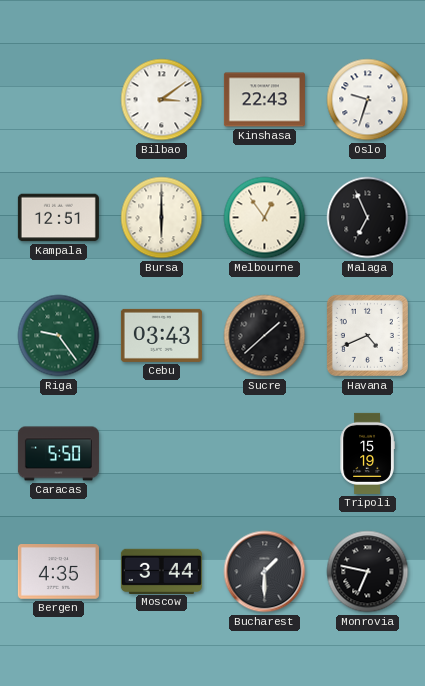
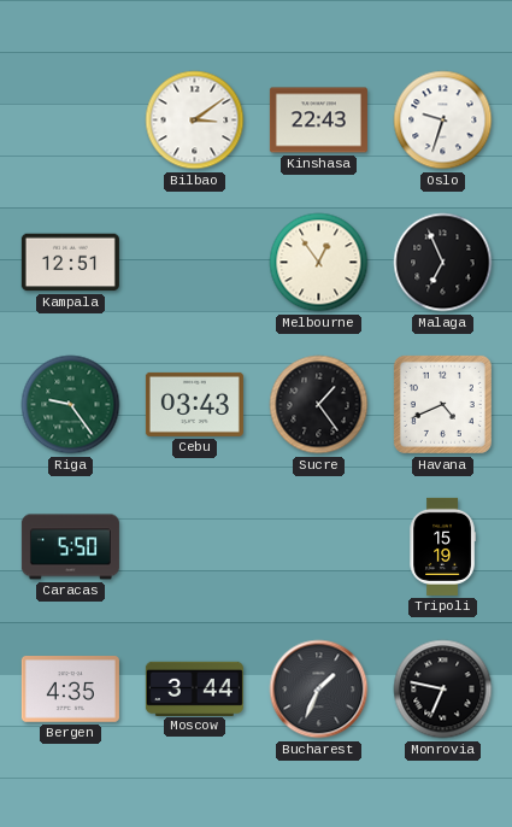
Bursa: 6:00 -> none
Sucre: 1:38 -> 1:24
Bucharest: 1:30 -> 1:34
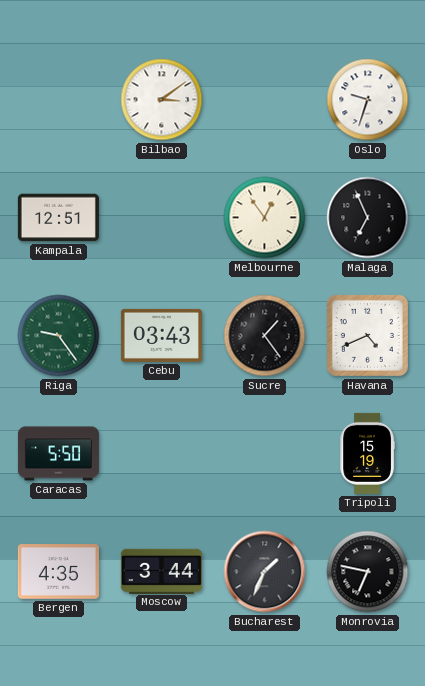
Kinshasa: 22:43 -> none
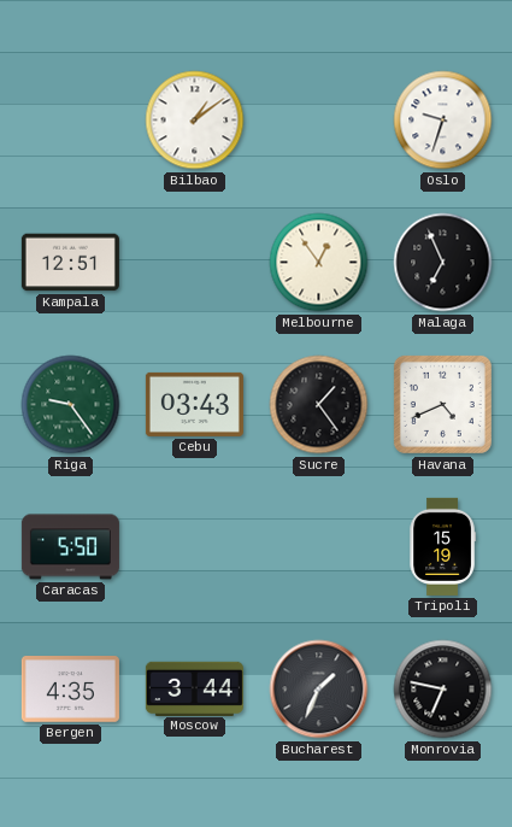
Bilbao: 3:09 -> 1:09
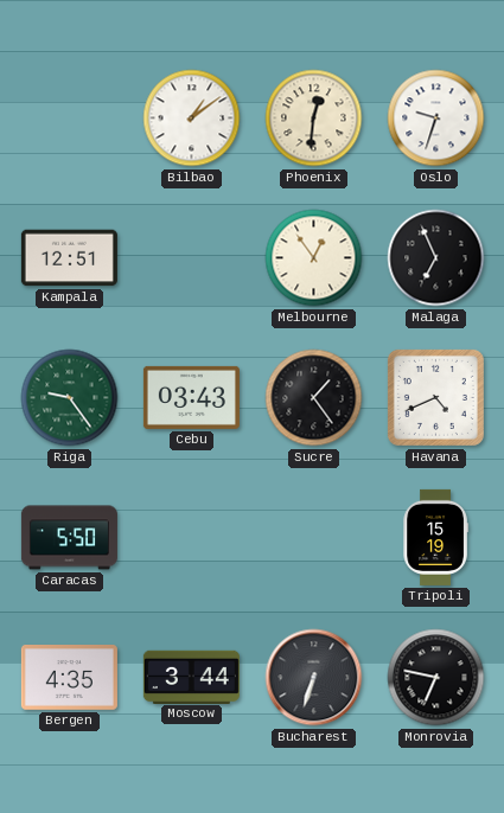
Phoenix: none -> 12:31
Bucharest: 1:34 -> 6:33
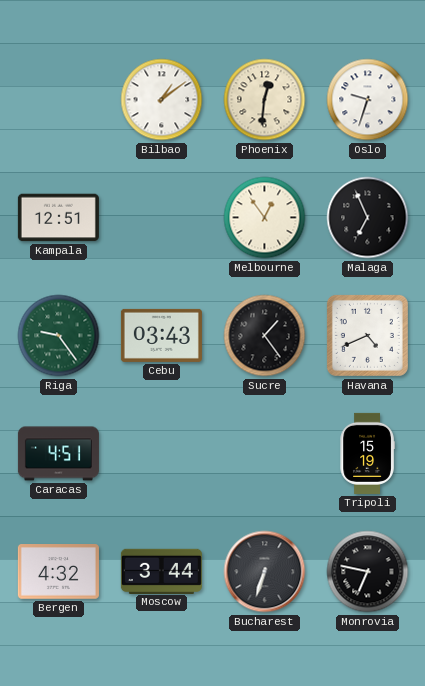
Caracas: 5:50 -> 4:51
Bergen: 4:35 -> 4:32
